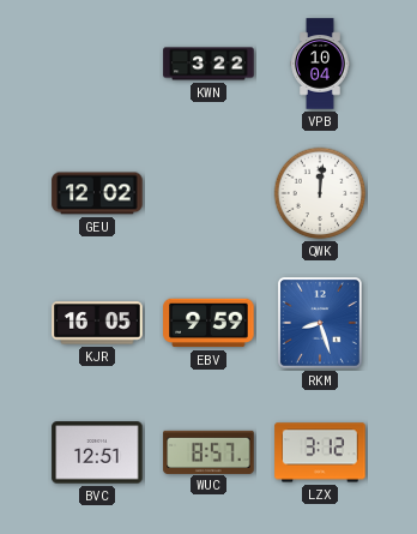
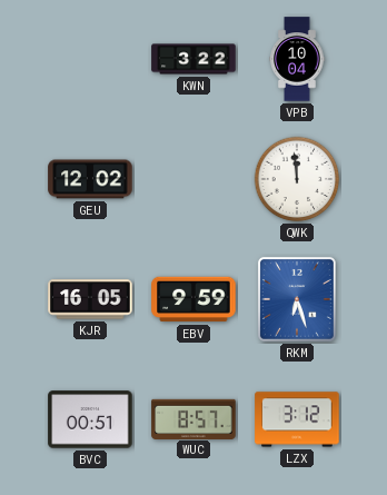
QWK: 12:01 -> 11:59
RKM: 8:27 -> 6:27
BVC: 12:51 -> 00:51
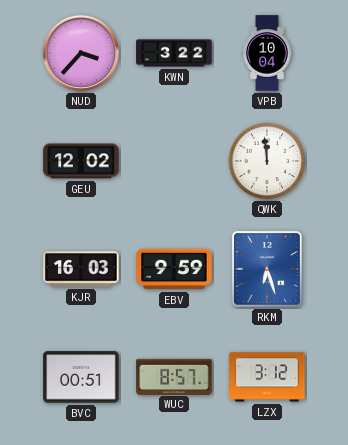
NUD: none -> 3:37
KJR: 16:05 -> 16:03
